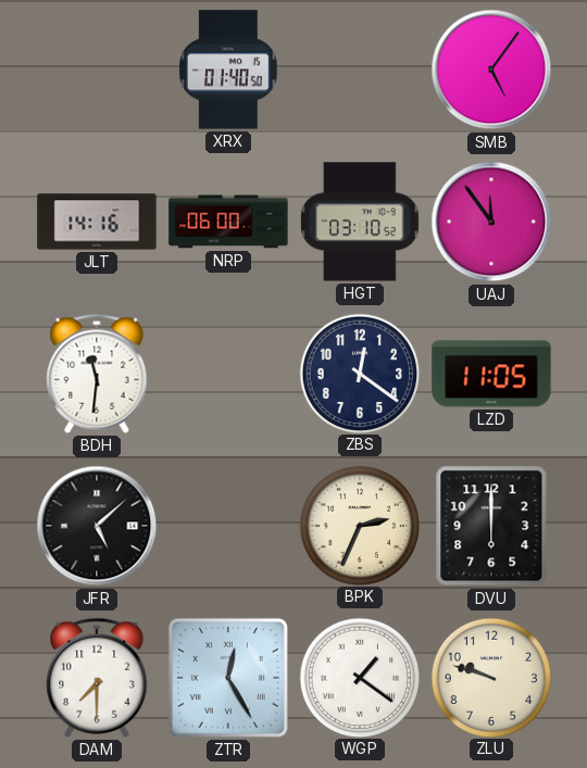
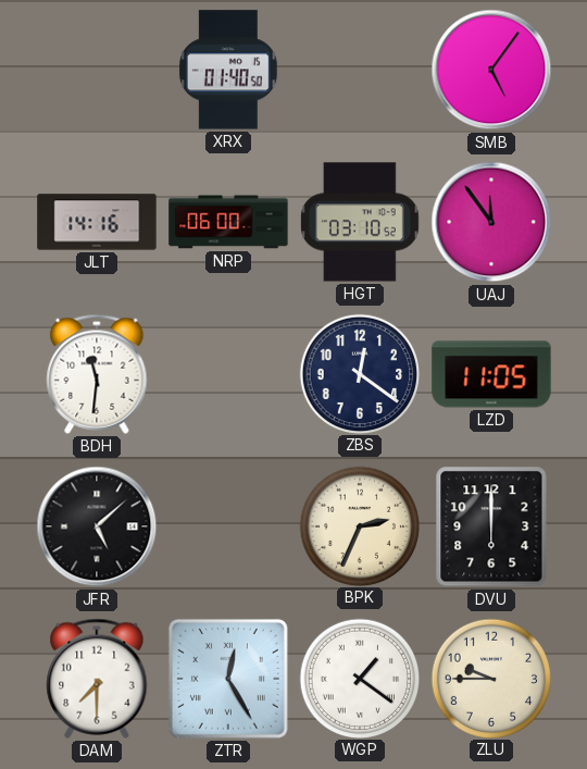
ZLU: 9:48 -> 9:45
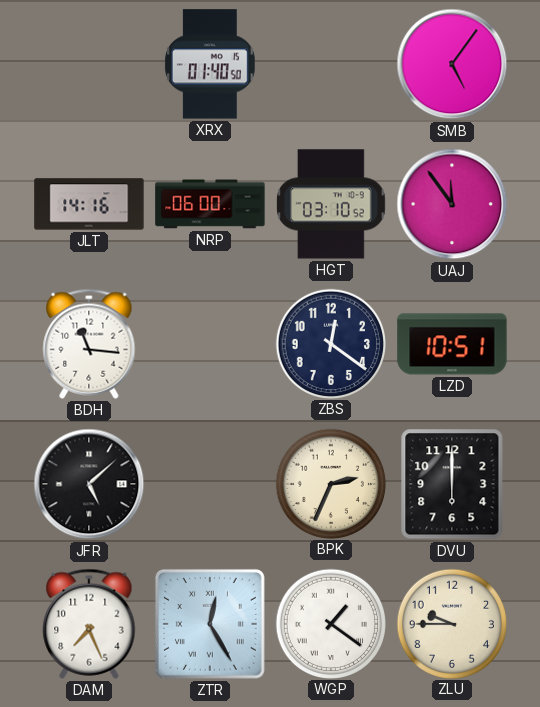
BDH: 11:31 -> 11:16
LZD: 11:05 -> 10:51
DAM: 7:30 -> 7:26
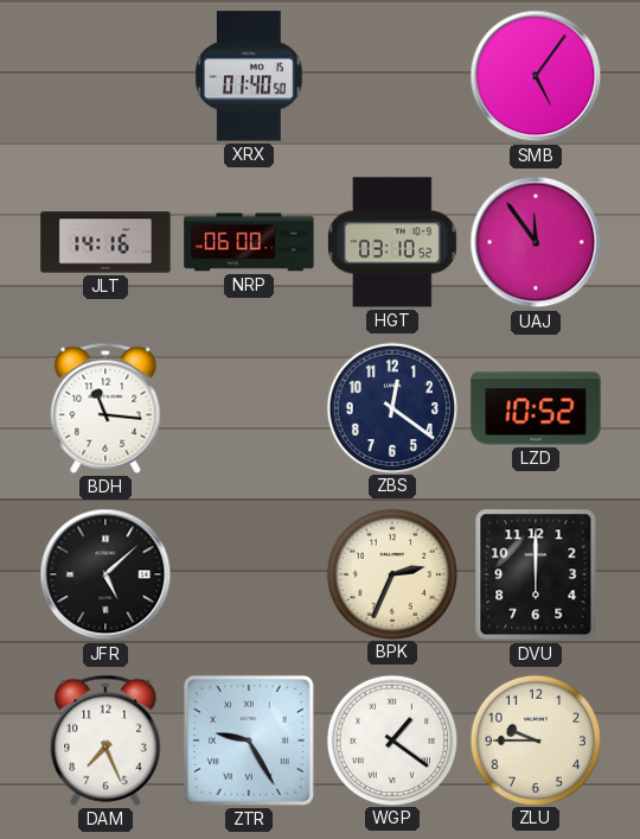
LZD: 10:51 -> 10:52
ZTR: 12:25 -> 9:25
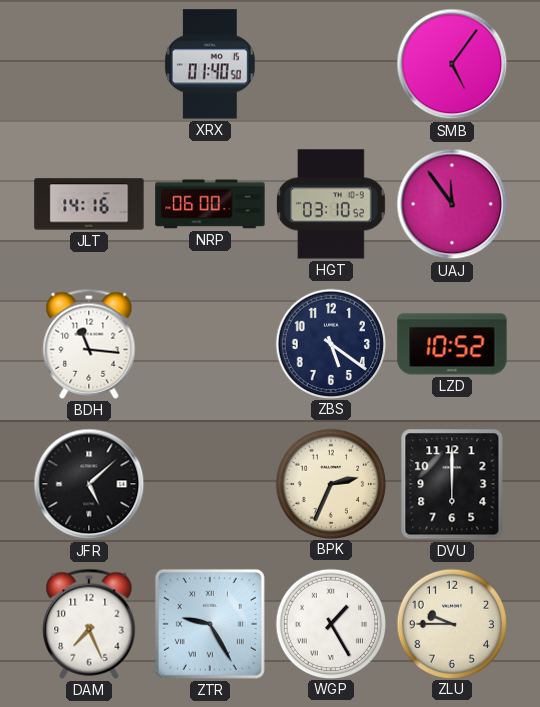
ZBS: 12:21 -> 5:21
WGP: 1:21 -> 1:25
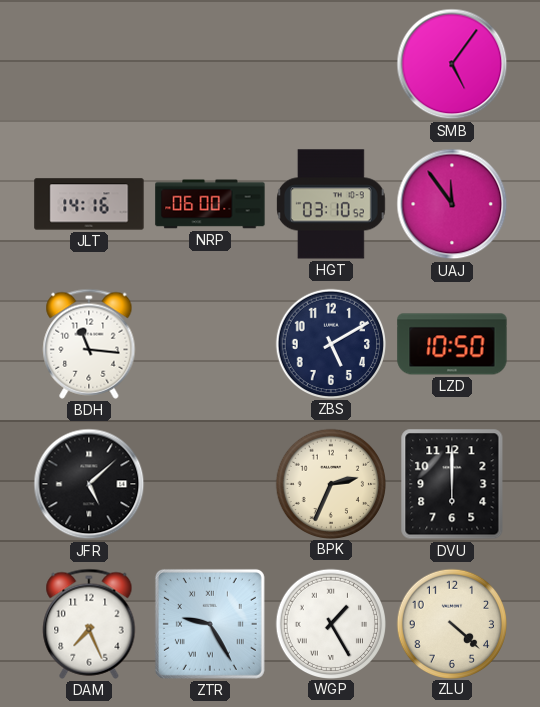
XRX: 01:40 -> none
ZBS: 5:21 -> 5:10
LZD: 10:52 -> 10:50
ZLU: 9:45 -> 4:22
